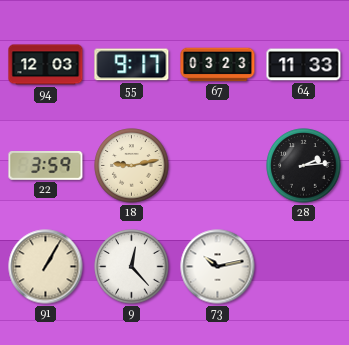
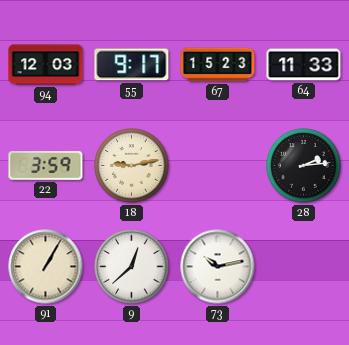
67: 03:23 -> 15:23
9: 12:23 -> 12:38
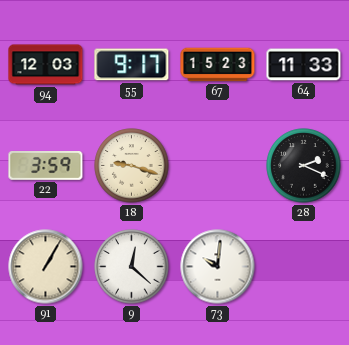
18: 9:13 -> 9:18
28: 2:14 -> 2:19
9: 12:38 -> 12:22
73: 10:13 -> 10:01
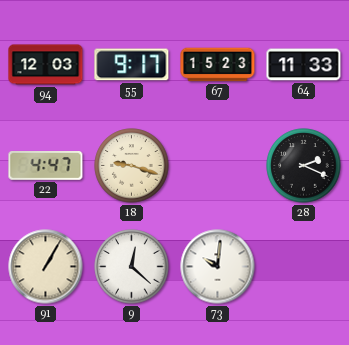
22: 3:59 -> 4:47
